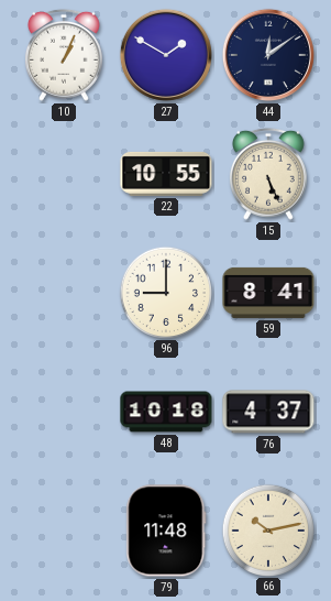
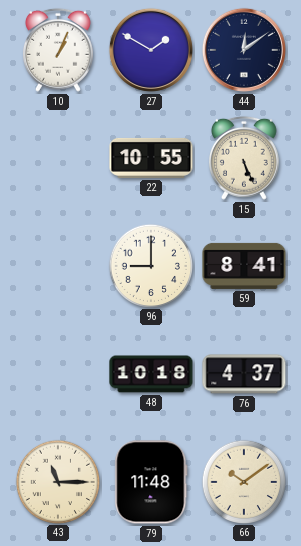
43: none -> 11:15
66: 10:13 -> 10:09
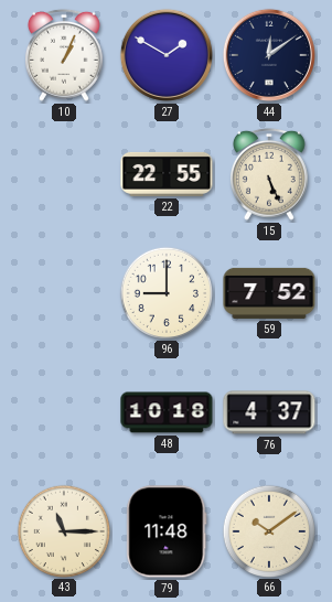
22: 10:55 -> 22:55
59: 8:41 -> 7:52
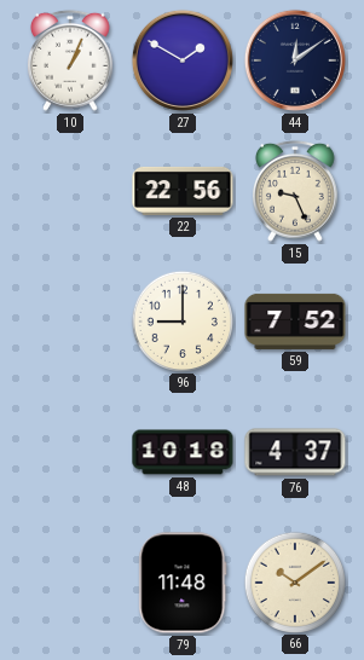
22: 22:55 -> 22:56
15: 5:26 -> 9:26
43: 11:15 -> none
